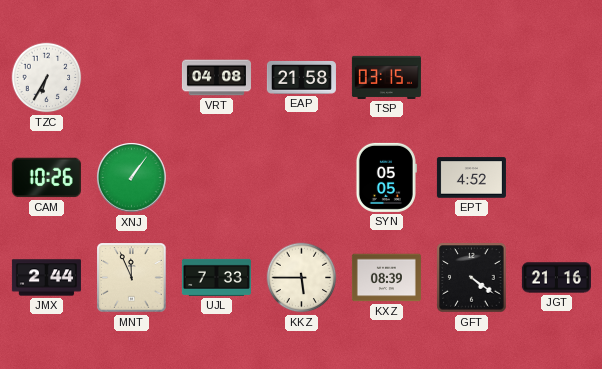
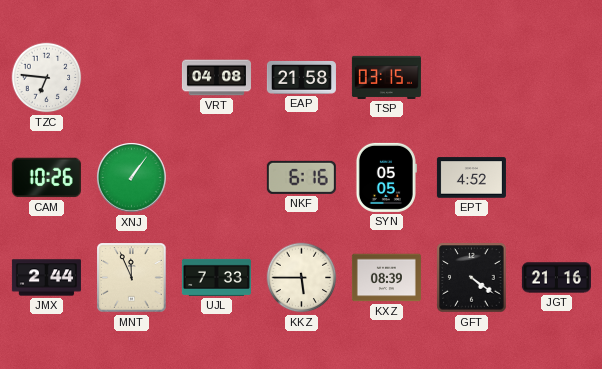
TZC: 6:35 -> 6:46
NKF: none -> 6:16
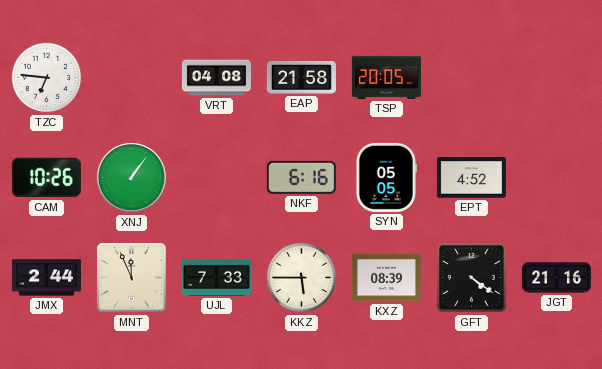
TSP: 03:15 -> 20:05
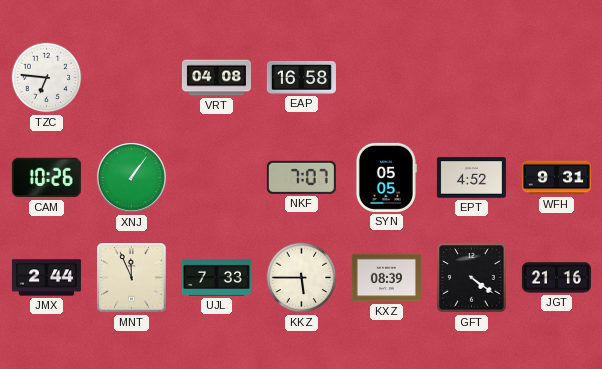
EAP: 21:58 -> 16:58
TSP: 20:05 -> none
NKF: 6:16 -> 7:07
WFH: none -> 9:31
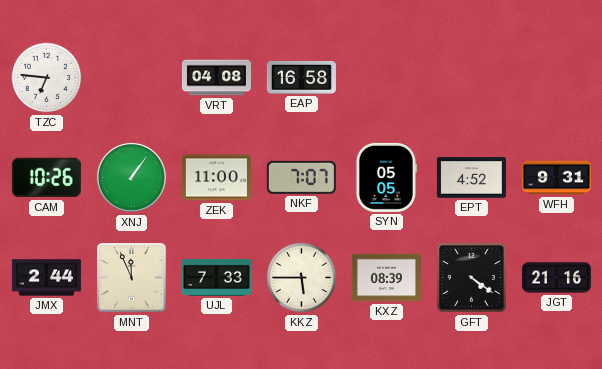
ZEK: none -> 11:00
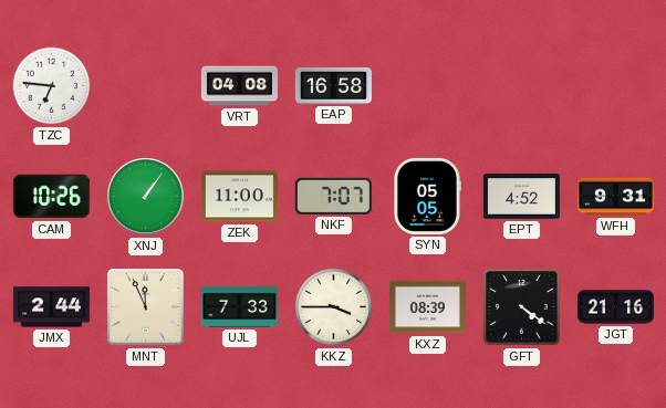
KKZ: 5:45 -> 3:45
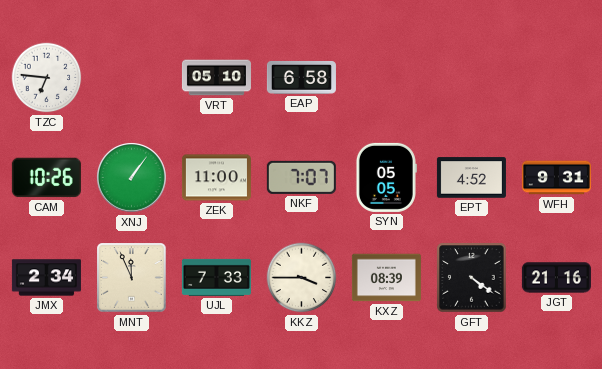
VRT: 04:08 -> 05:10
EAP: 16:58 -> 6:58
JMX: 2:44 -> 2:34
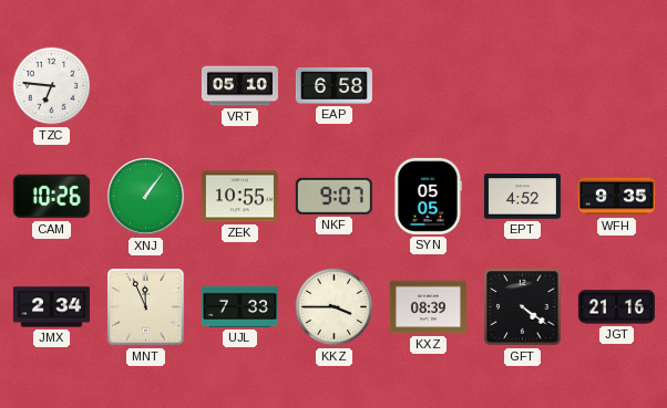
ZEK: 11:00 -> 10:55
NKF: 7:07 -> 9:07
WFH: 9:31 -> 9:35
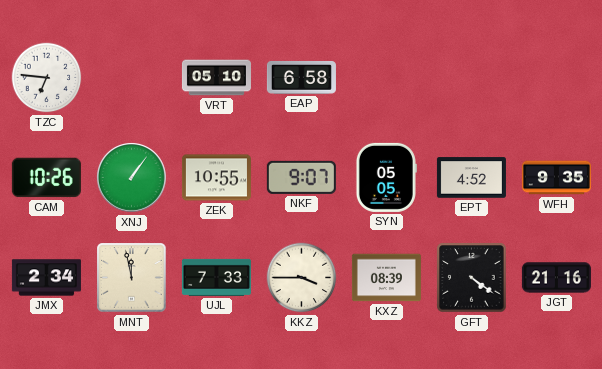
MNT: 11:56 -> 11:58
